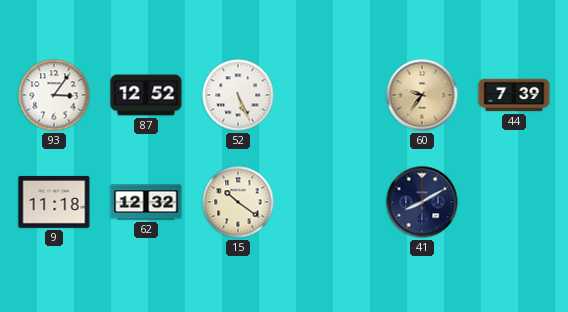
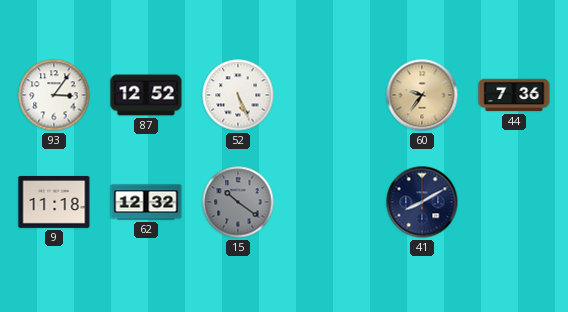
44: 7:39 -> 7:36
15 dial: cream -> grey
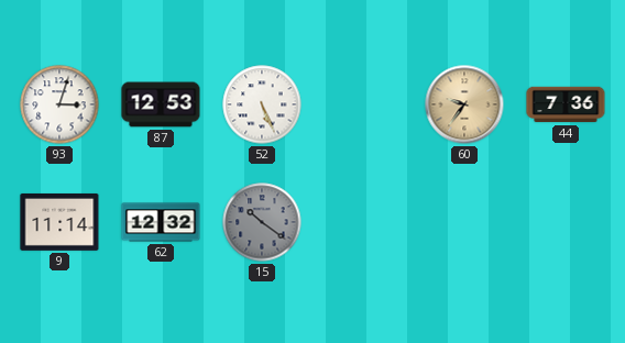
93: 3:06 -> 3:03
87: 12:52 -> 12:53
9: 11:18 -> 11:14
41: 8:10 -> none
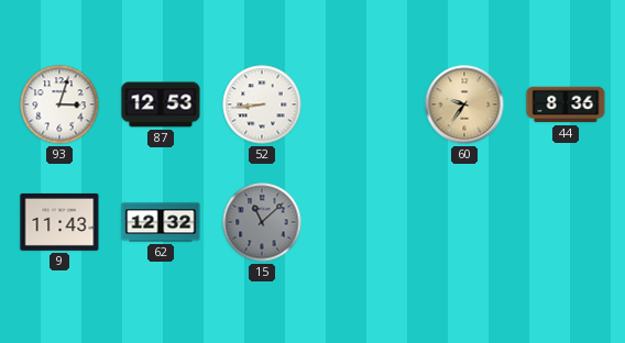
52: 5:26 -> 8:44
44: 7:36 -> 8:36
9: 11:14 -> 11:43
15: 10:21 -> 11:08
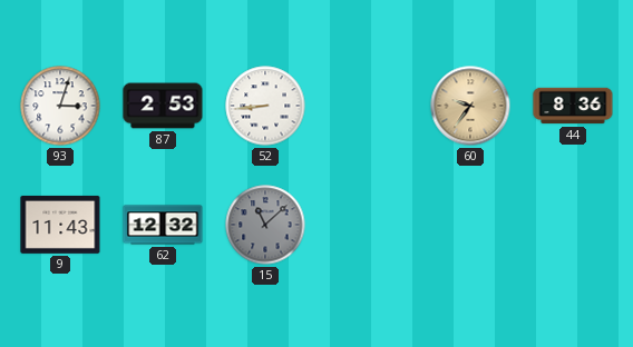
87: 12:53 -> 2:53
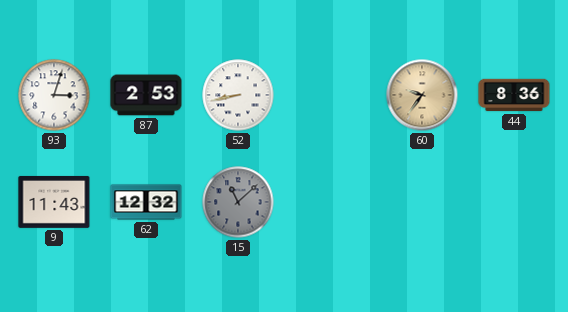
52: 8:44 -> 8:43
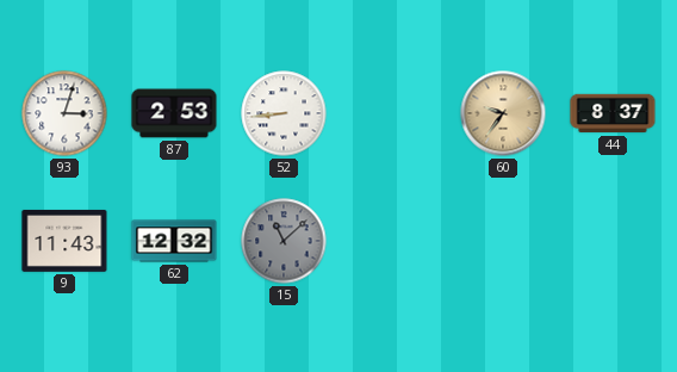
52: 8:43 -> 8:44
44: 8:36 -> 8:37
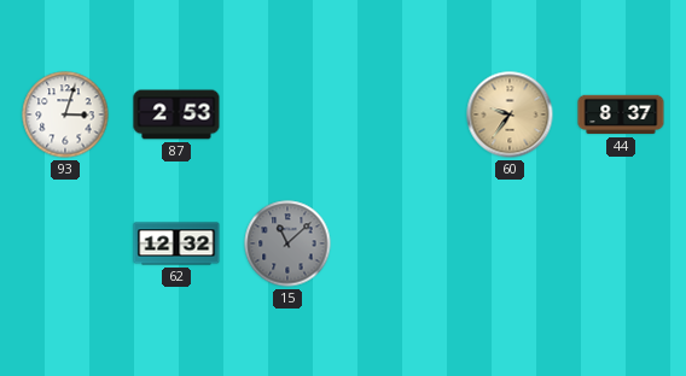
52: 8:44 -> none
9: 11:43 -> none
